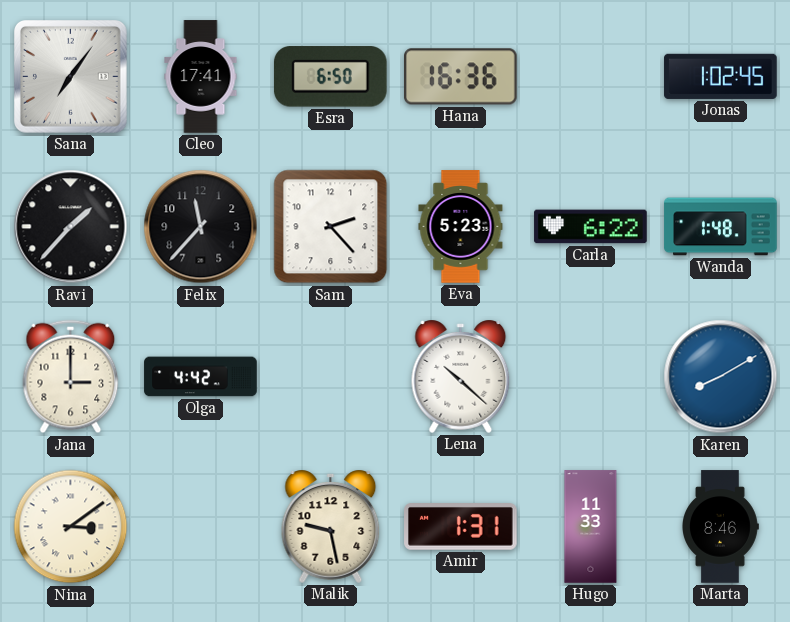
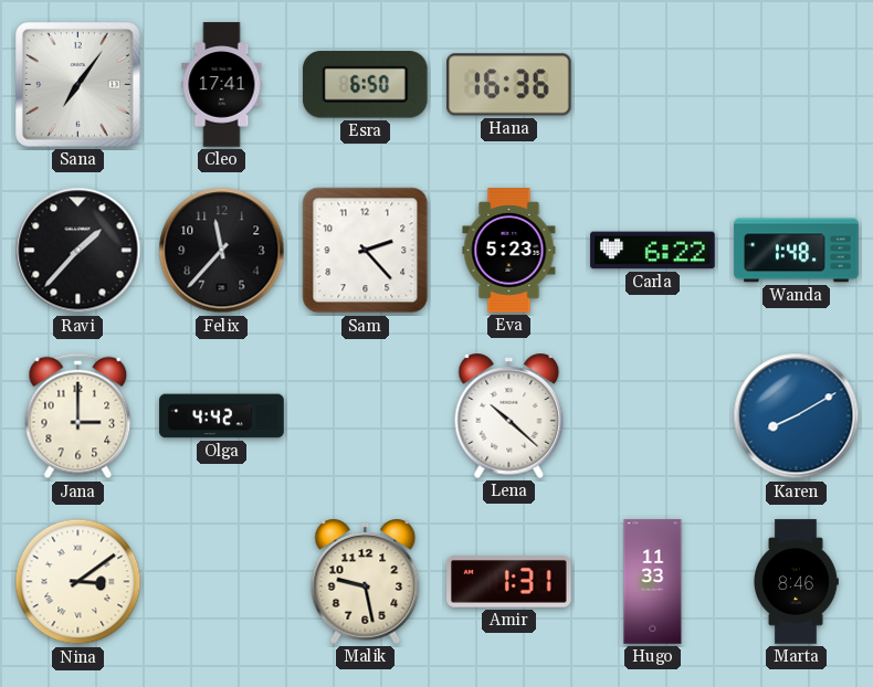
Jonas: 1:02 -> none
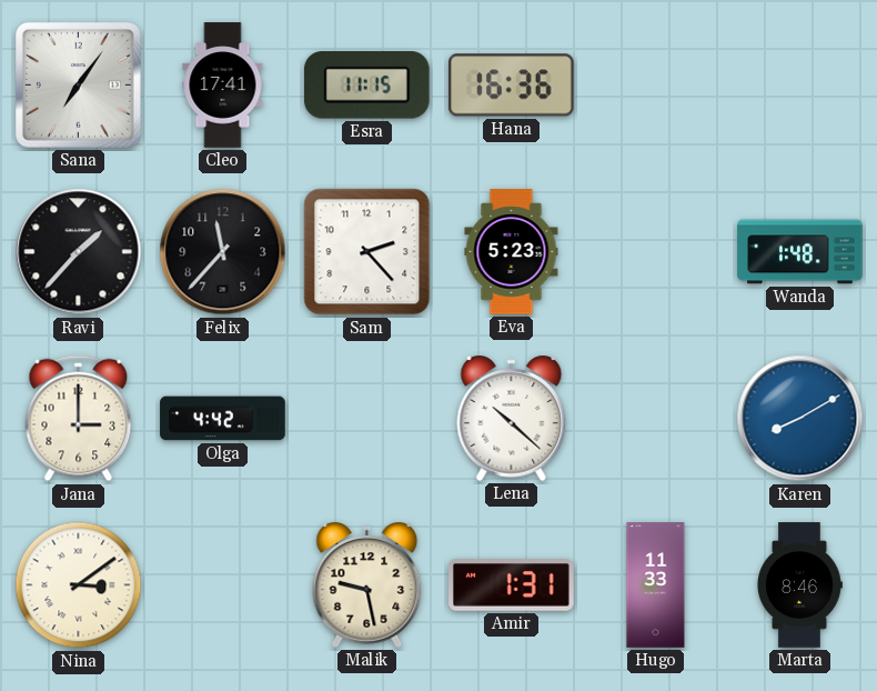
Esra: 6:50 -> 11:15
Carla: 6:22 -> none
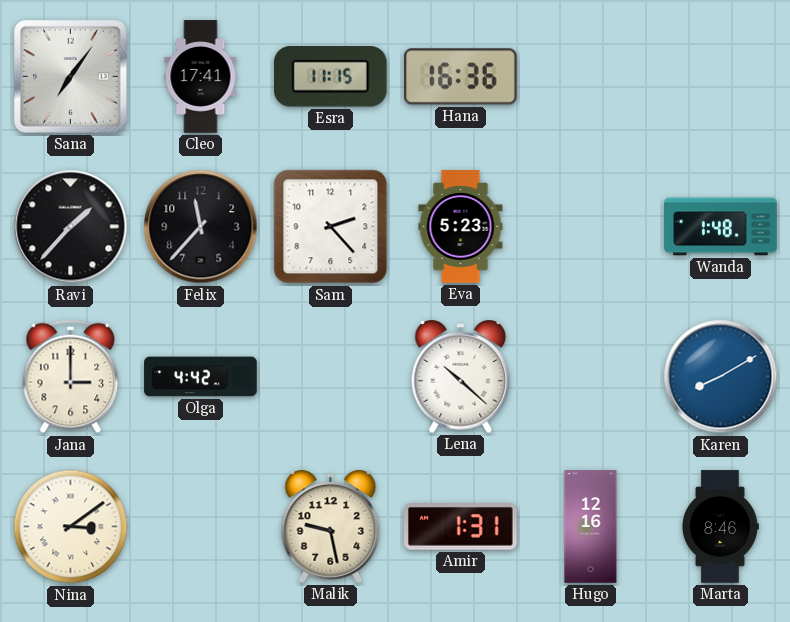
Hugo: 11:33 -> 12:16
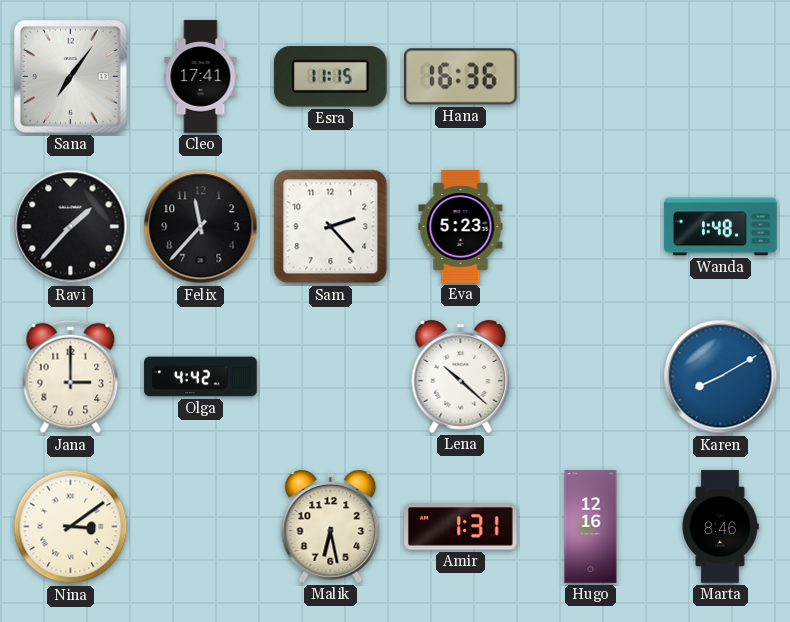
Malik: 9:28 -> 6:28
